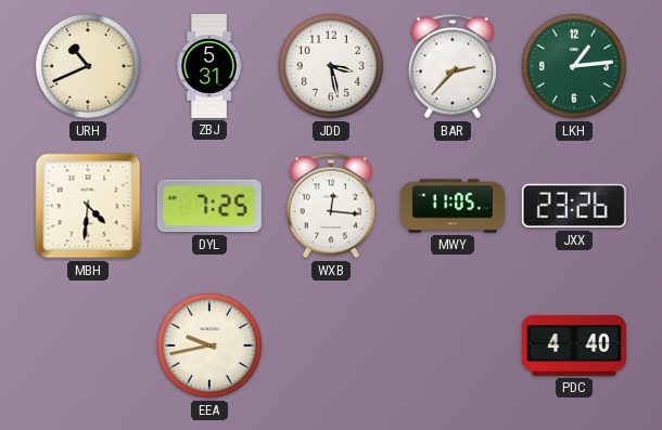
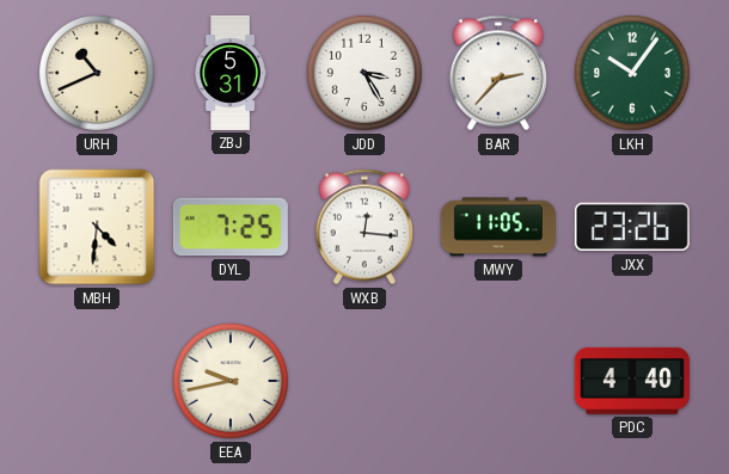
JDD: 3:28 -> 3:25
LKH: 1:14 -> 10:06
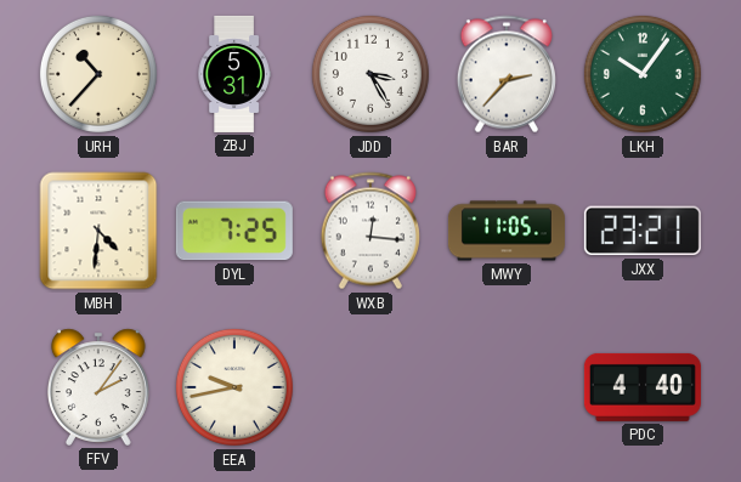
URH: 10:41 -> 10:37
JXX: 23:26 -> 23:21
FFV: none -> 2:06
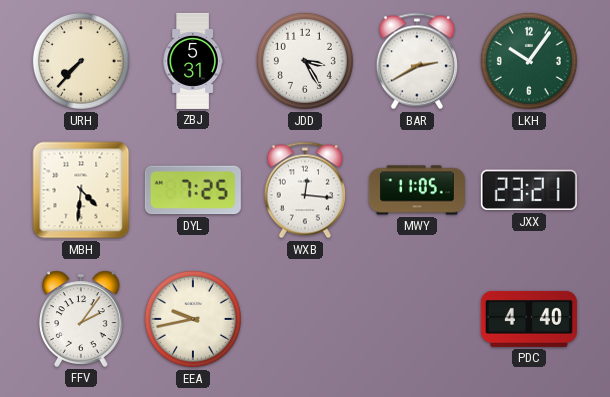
URH: 10:37 -> 7:37
BAR: 2:37 -> 2:40
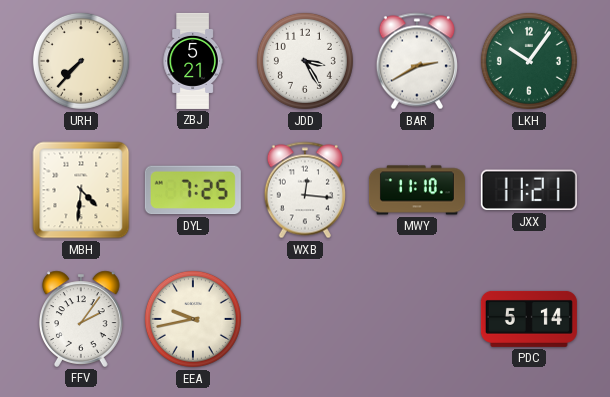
ZBJ: 5:31 -> 5:21
MWY: 11:05 -> 11:10
JXX: 23:21 -> 11:21
PDC: 4:40 -> 5:14
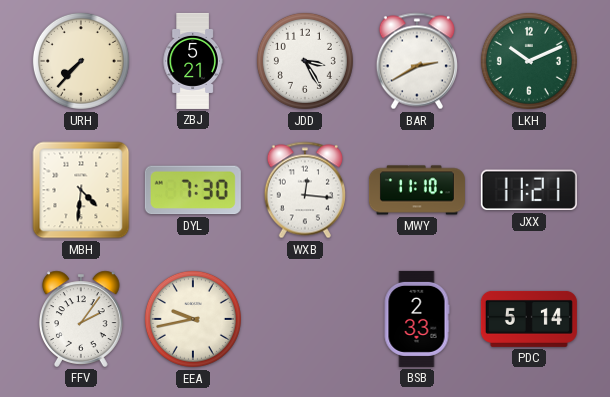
LKH: 10:06 -> 10:11
DYL: 7:25 -> 7:30
BSB: none -> 2:33
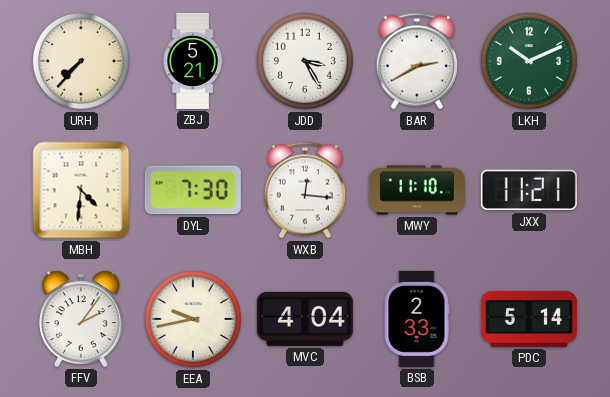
MVC: none -> 4:04
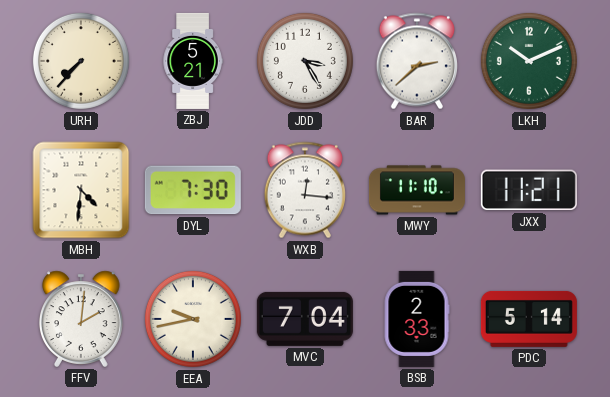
BAR: 2:40 -> 2:38
FFV: 2:06 -> 2:01
MVC: 4:04 -> 7:04
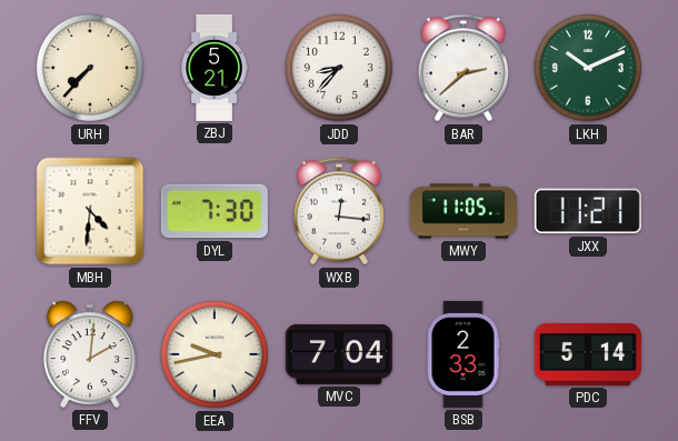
JDD: 3:25 -> 8:37
MWY: 11:10 -> 11:05
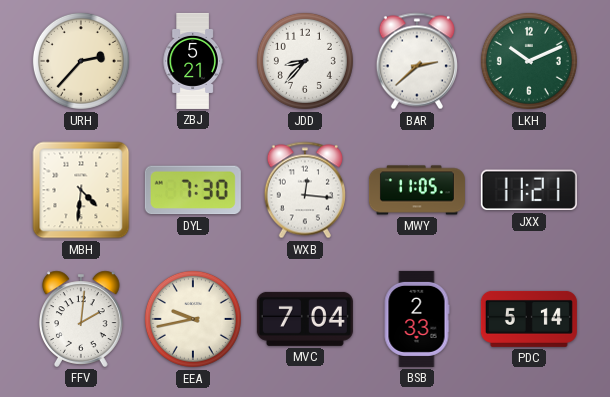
URH: 7:37 -> 2:37
